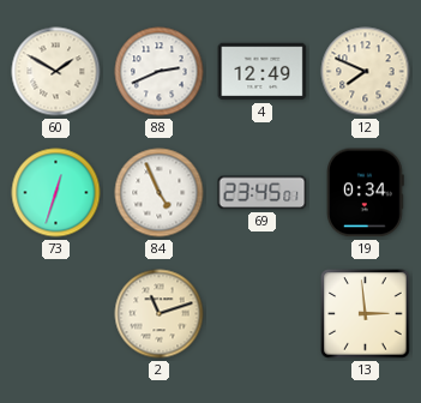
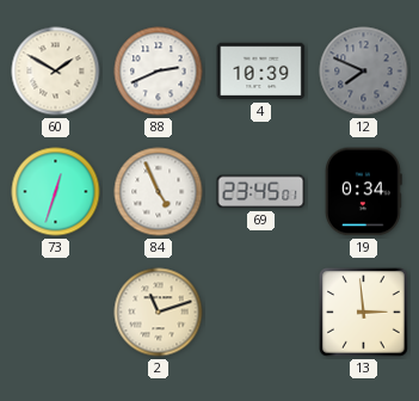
4: 12:49 -> 10:39
12 dial: cream -> grey
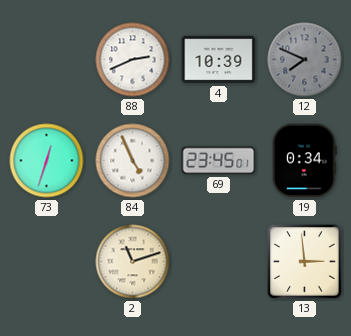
60: 1:50 -> none
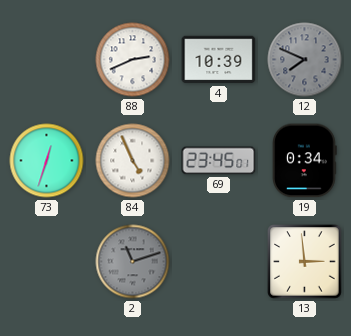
2 dial: cream -> grey
